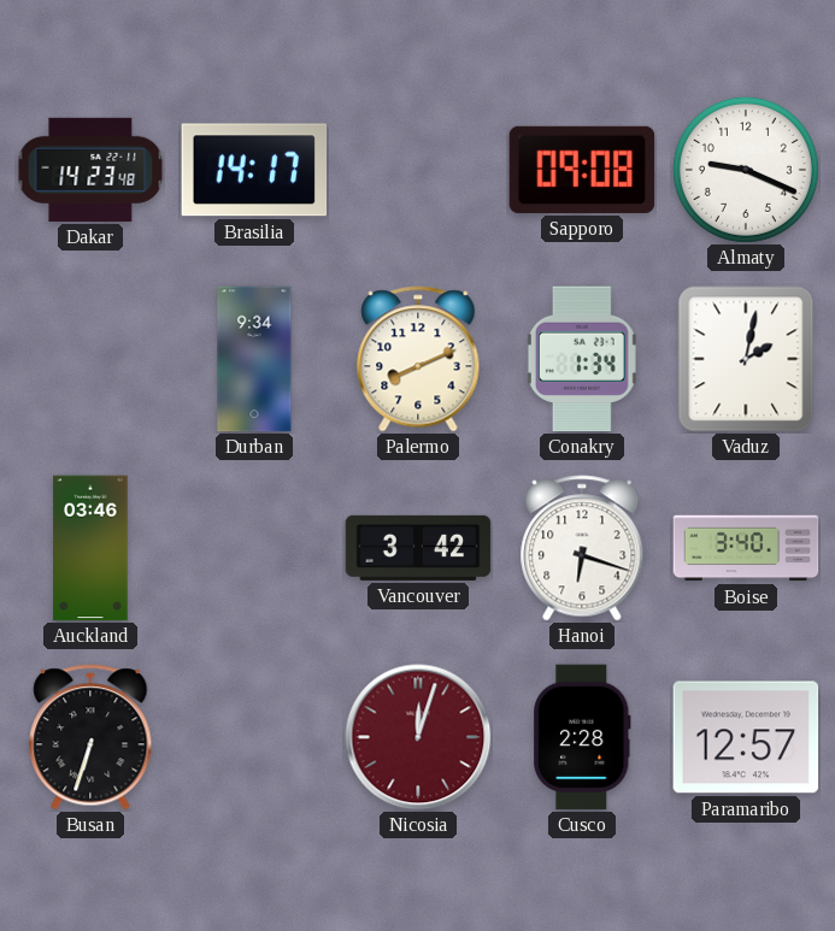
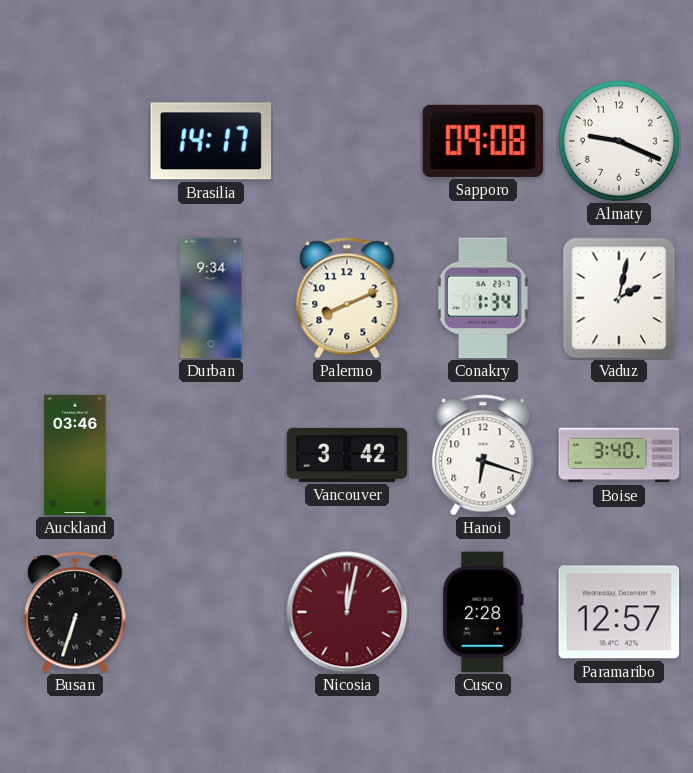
Dakar: 14:23 -> none
Nicosia: 12:03 -> 12:02
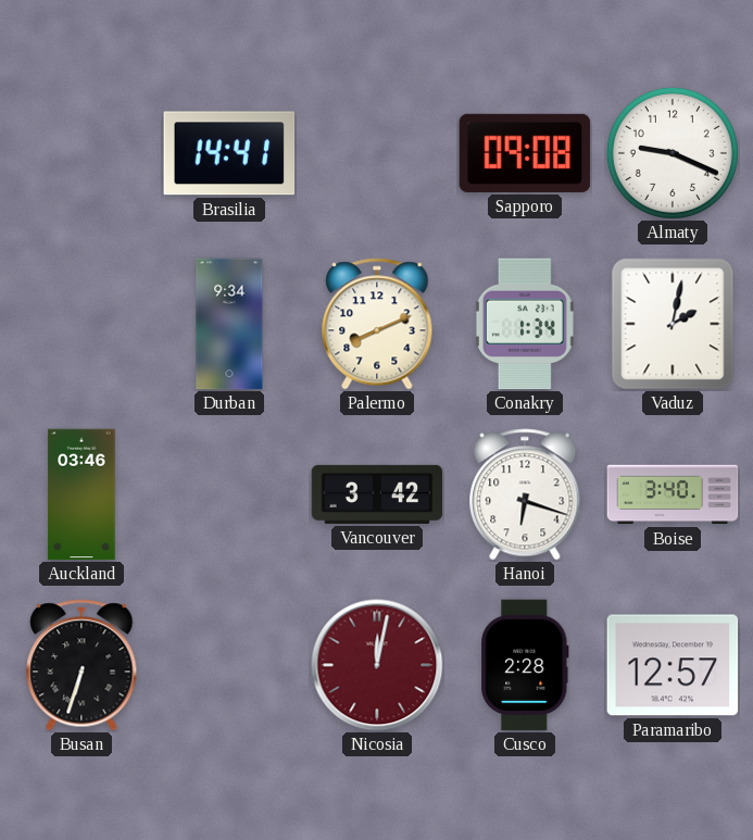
Brasilia: 14:17 -> 14:41
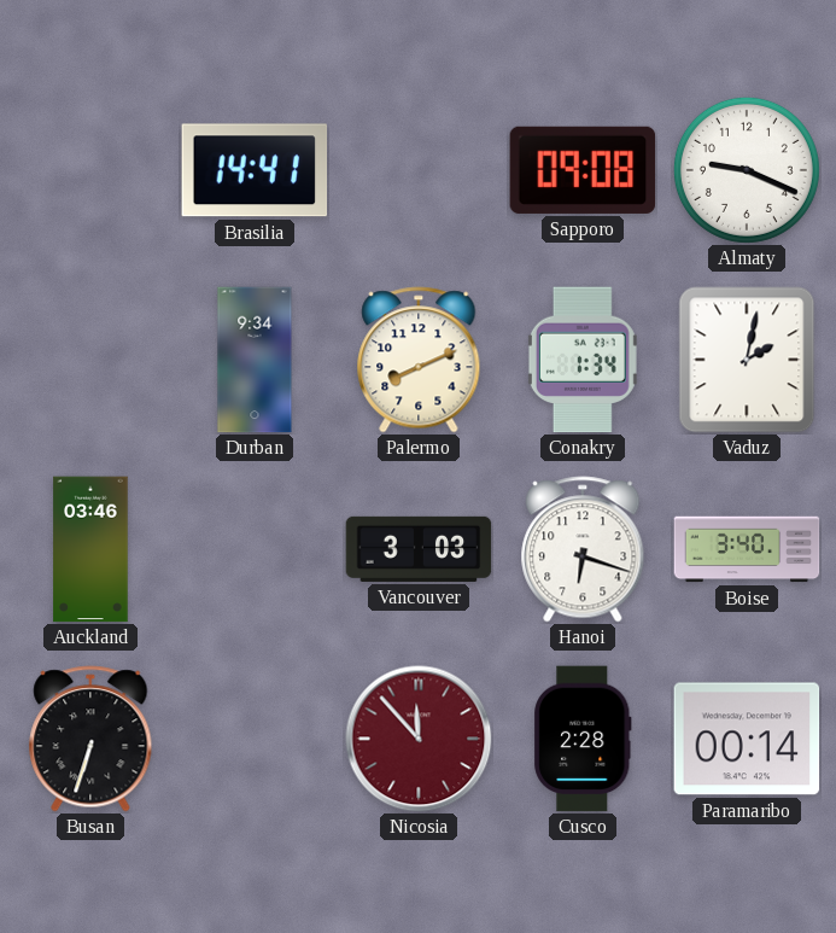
Vancouver: 3:42 -> 3:03
Nicosia: 12:02 -> 11:53
Paramaribo: 12:57 -> 00:14
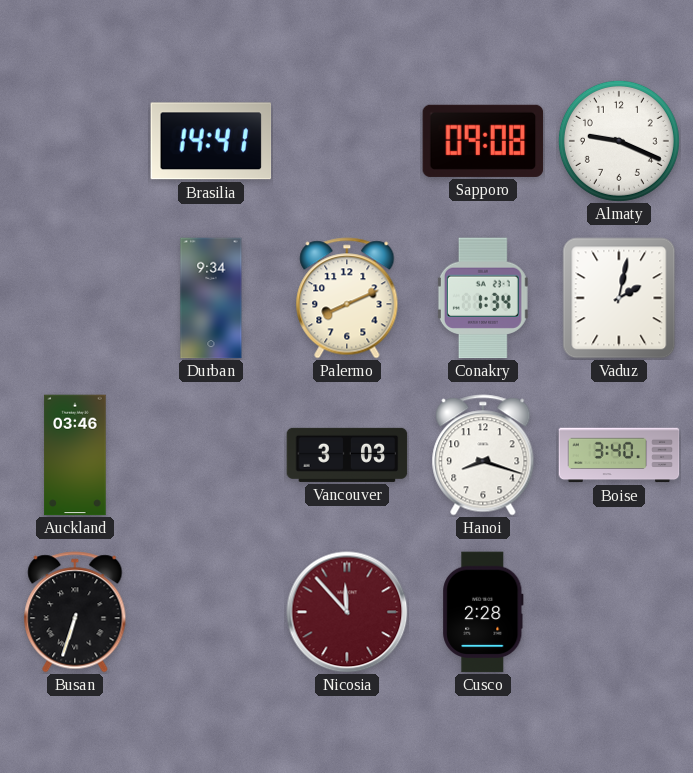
Hanoi: 6:18 -> 8:18
Paramaribo: 00:14 -> none
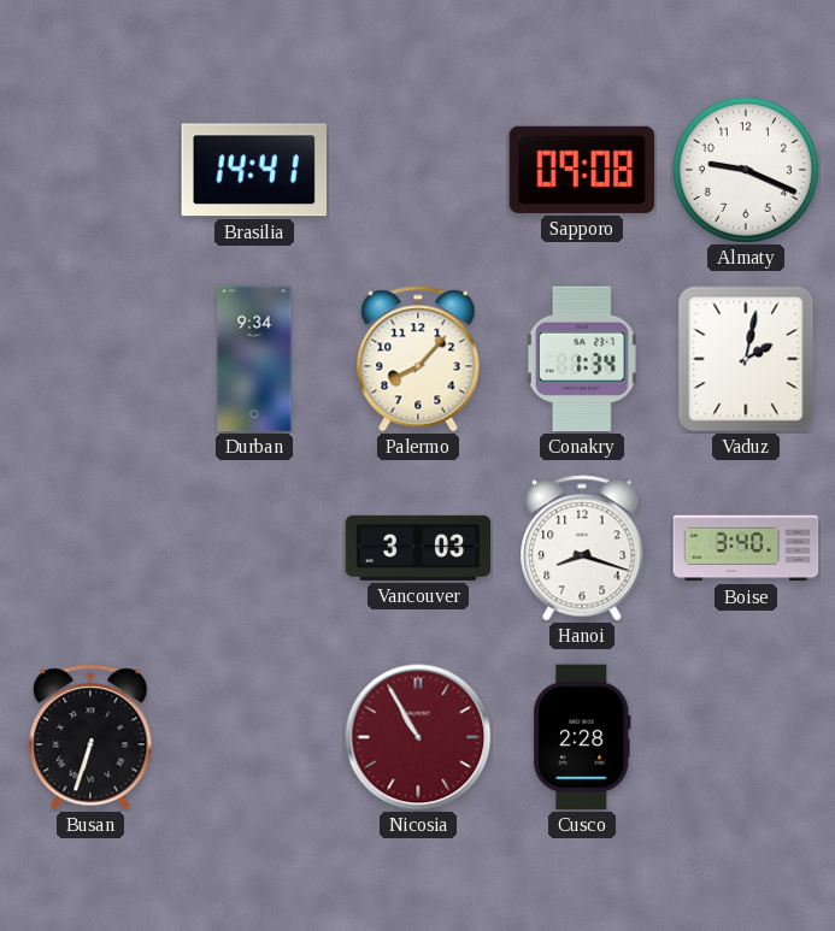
Palermo: 8:11 -> 8:07
Auckland: 03:46 -> none
Nicosia: 11:53 -> 10:55
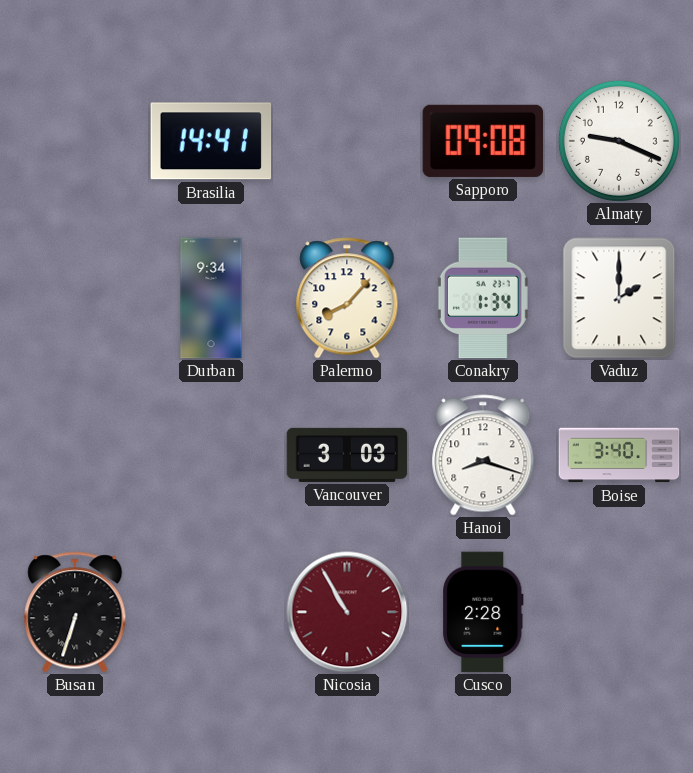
Vaduz: 2:02 -> 2:00
